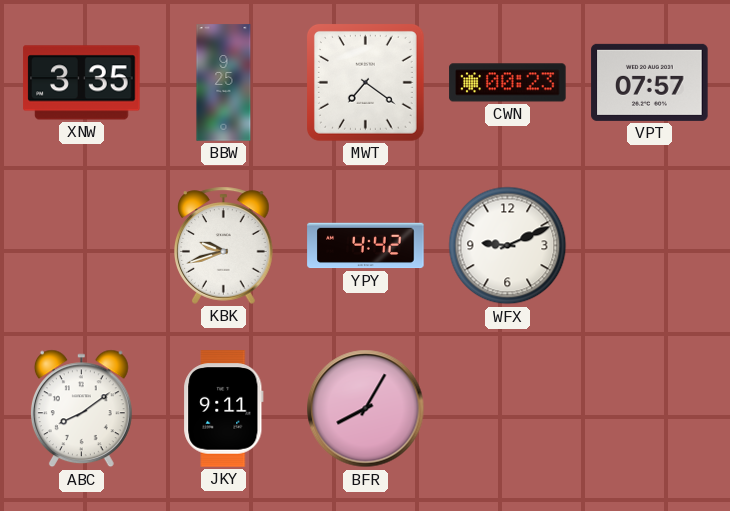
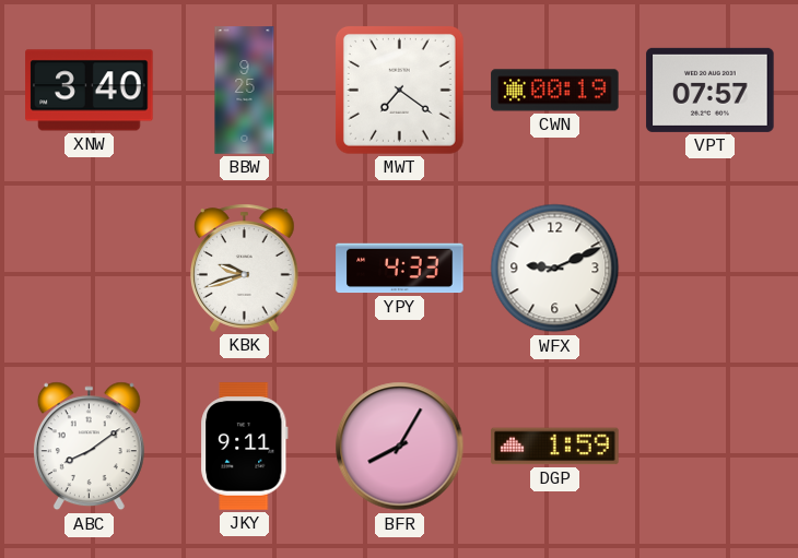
XNW: 3:35 -> 3:40
CWN: 00:23 -> 00:19
YPY: 4:42 -> 4:33
DGP: none -> 1:59
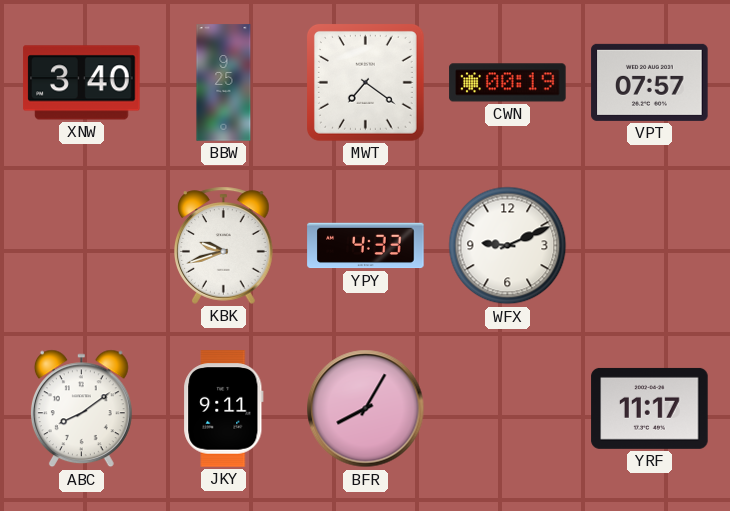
DGP: 1:59 -> none
YRF: none -> 11:17
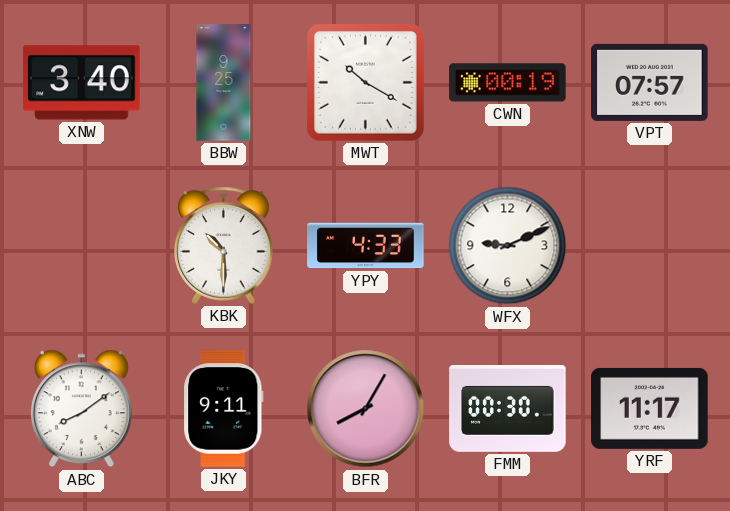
MWT: 7:21 -> 10:20
KBK: 9:42 -> 10:30
FMM: none -> 00:30
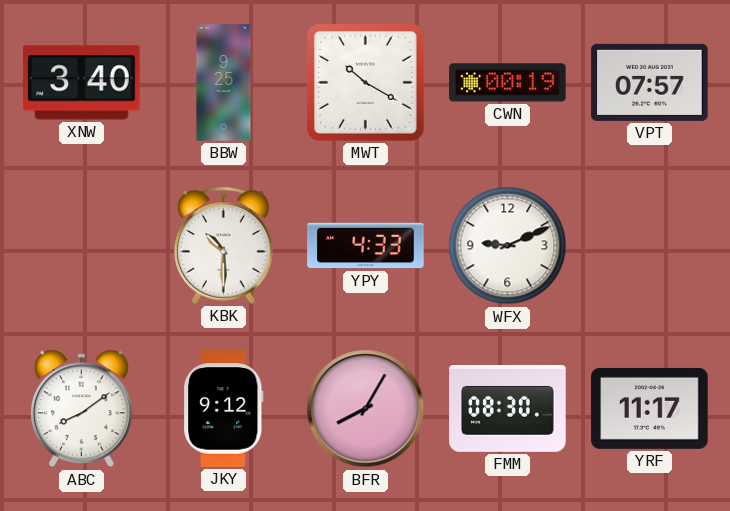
JKY: 9:11 -> 9:12
FMM: 00:30 -> 08:30
